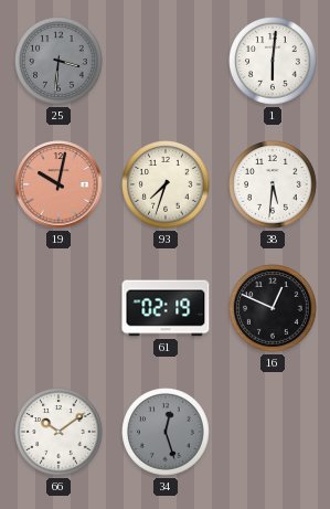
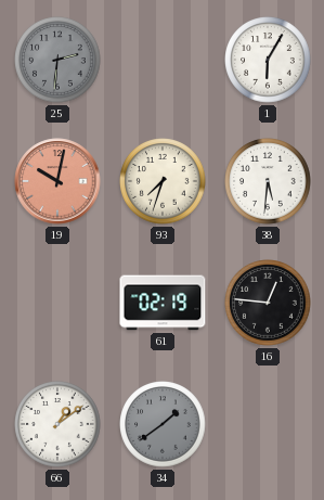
25: 3:31 -> 2:31
1: 6:01 -> 6:05
16: 12:49 -> 12:46
66: 10:09 -> 1:09
34: 12:27 -> 1:39
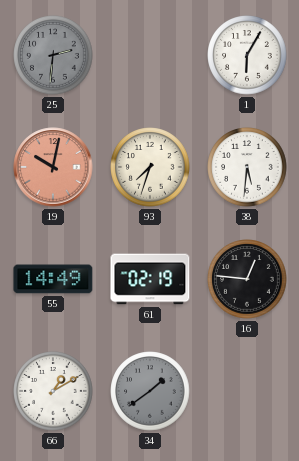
55: none -> 14:49
66: 1:09 -> 1:10
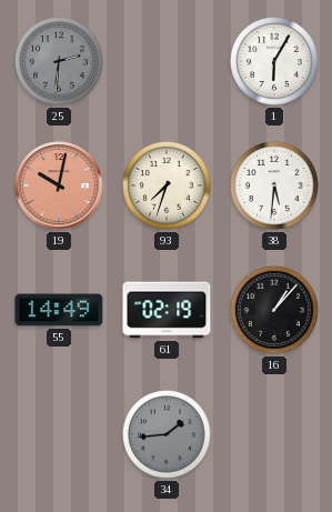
16: 12:46 -> 1:07
66: 1:10 -> none
34: 1:39 -> 1:44
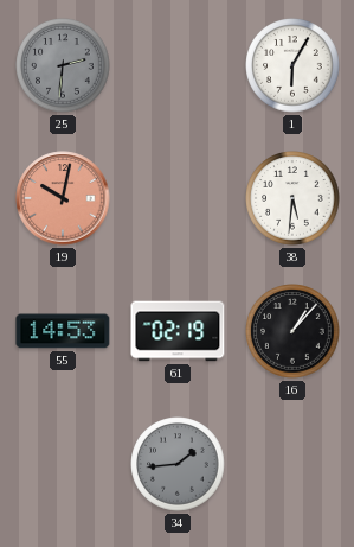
93: 7:33 -> none
55: 14:49 -> 14:53
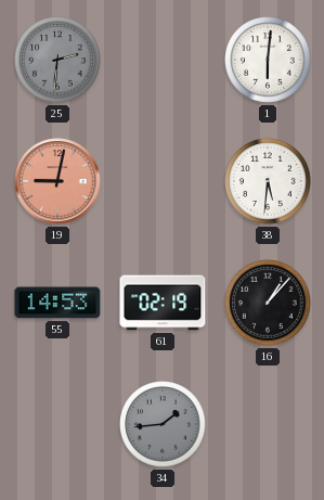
1: 6:05 -> 6:01
19: 10:02 -> 9:02
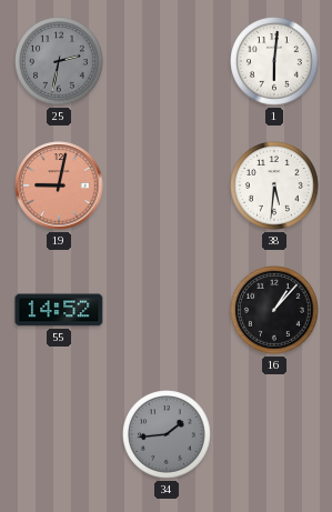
25: 2:31 -> 2:32
55: 14:53 -> 14:52
61: 02:19 -> none
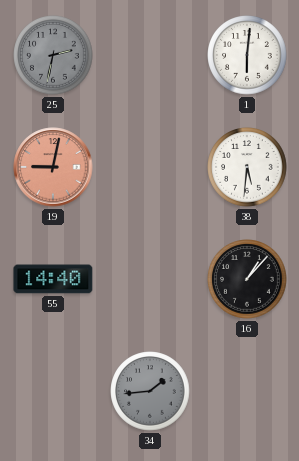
55: 14:52 -> 14:40
